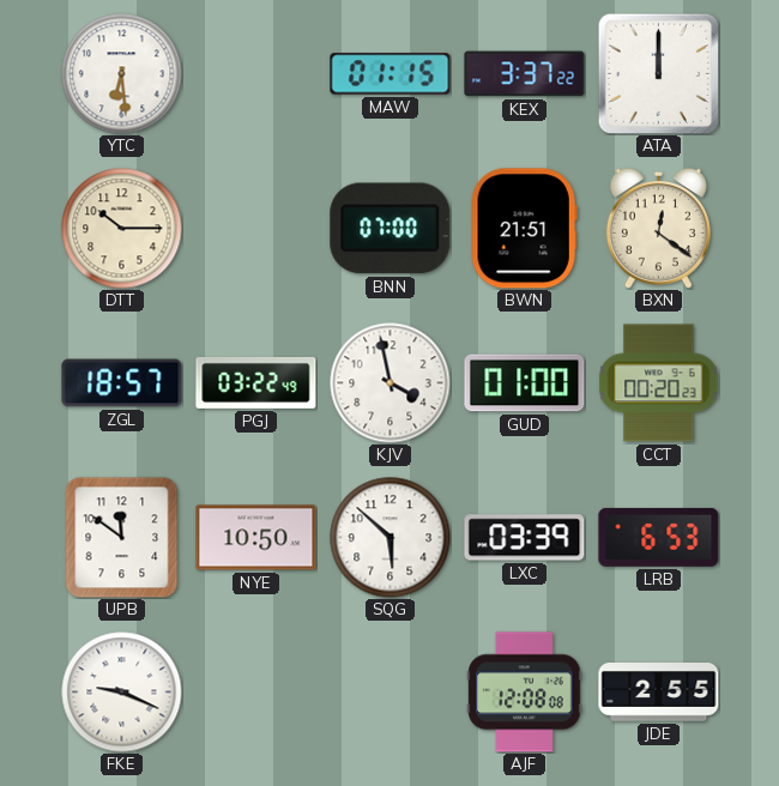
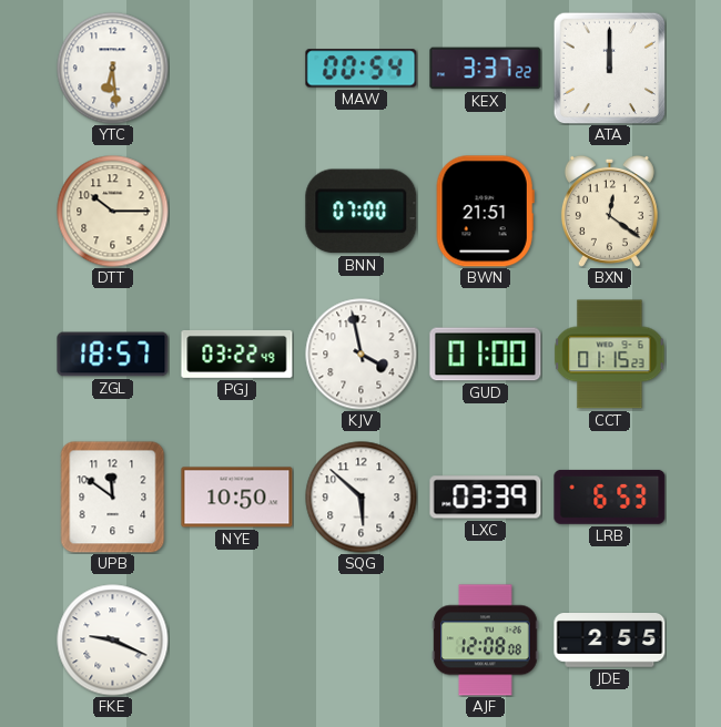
MAW: 01:15 -> 00:54
CCT: 00:20 -> 01:15
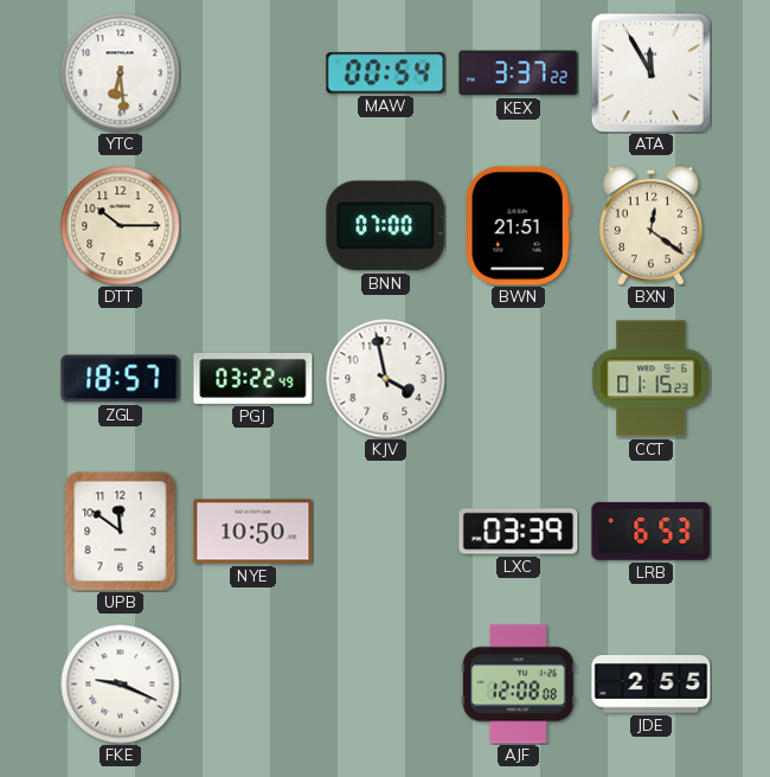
ATA: 12:00 -> 11:55
GUD: 01:00 -> none
SQG: 5:52 -> none
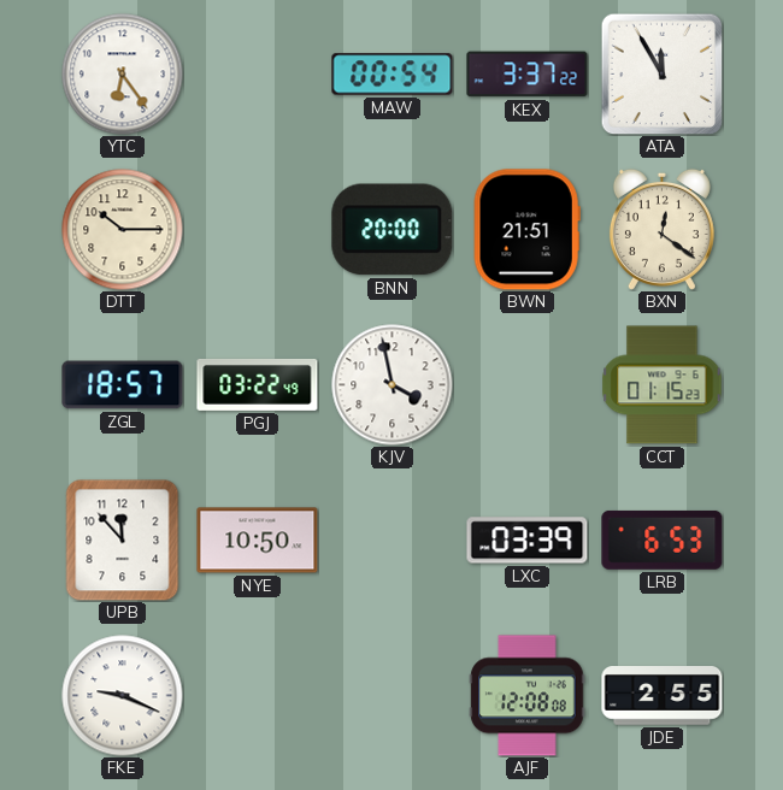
YTC: 6:29 -> 6:24
BNN: 07:00 -> 20:00
UPB: 11:51 -> 11:53
